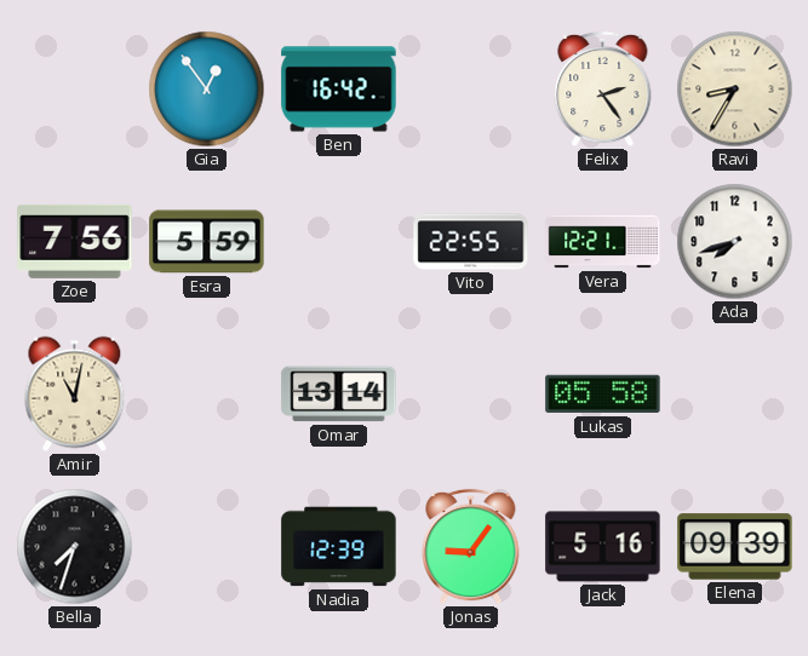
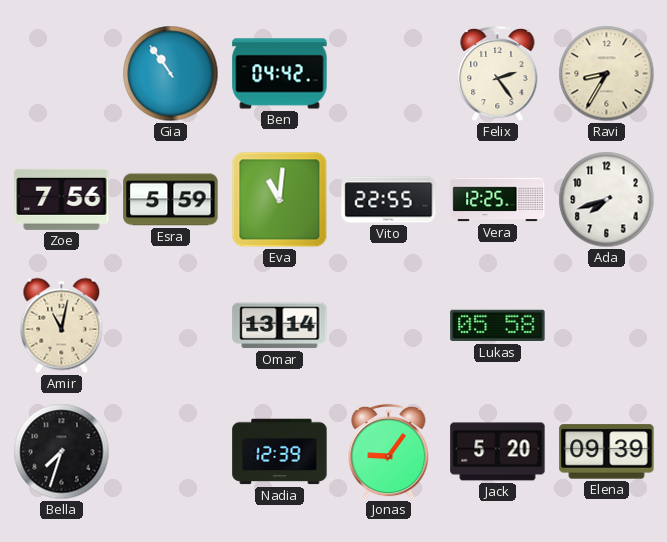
Gia: 12:54 -> 10:54
Ben: 16:42 -> 04:42
Eva: none -> 11:01
Vera: 12:21 -> 12:25
Jack: 5:16 -> 5:20
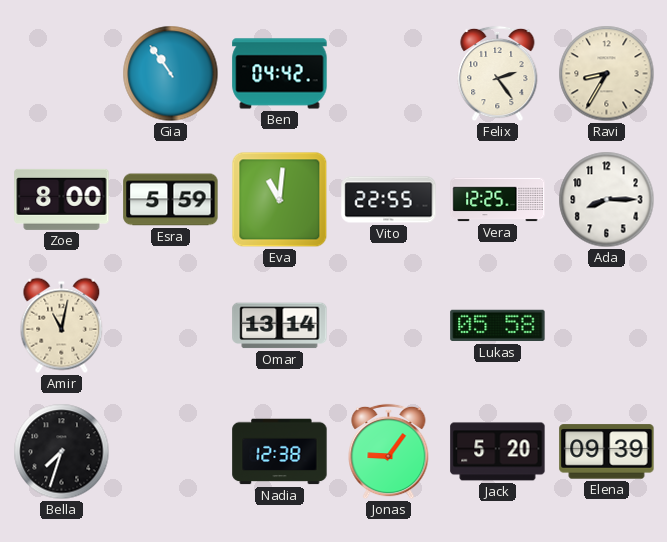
Zoe: 7:56 -> 8:00
Ada: 7:42 -> 8:15
Nadia: 12:39 -> 12:38
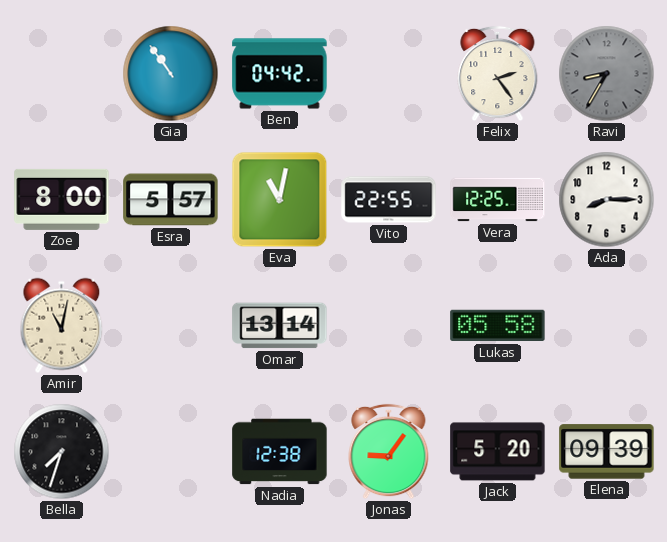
Ravi dial: cream -> grey
Esra: 5:59 -> 5:57
Eva: 11:01 -> 11:02
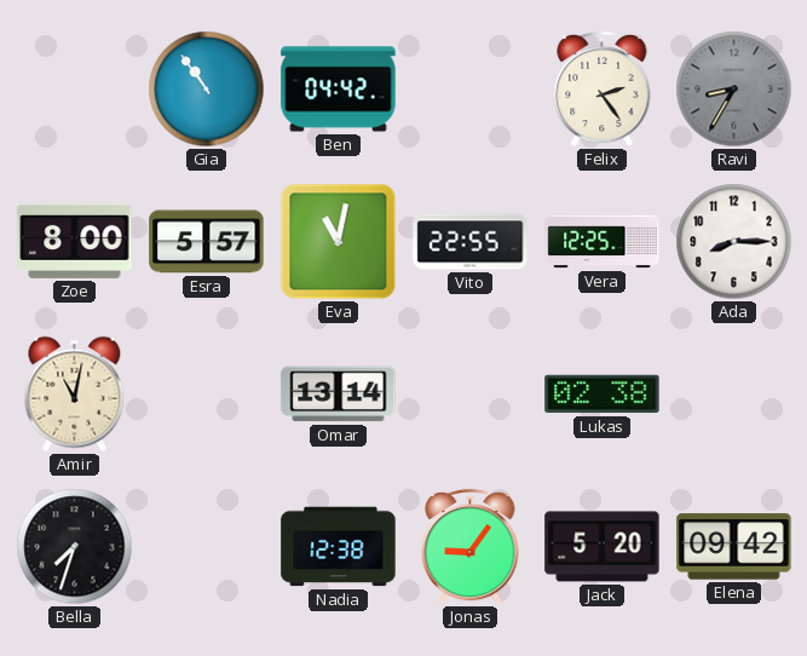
Lukas: 05:58 -> 02:38
Elena: 09:39 -> 09:42
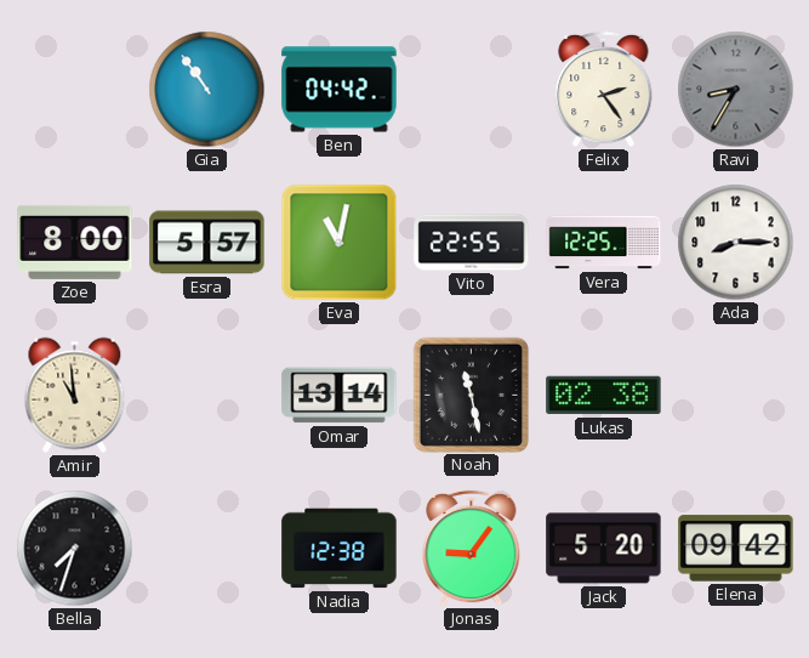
Amir: 11:02 -> 10:59
Noah: none -> 11:28
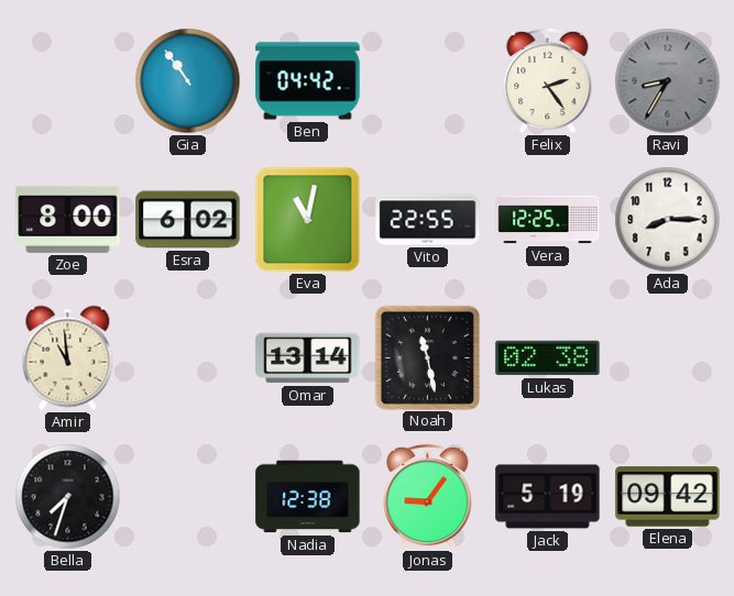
Esra: 5:57 -> 6:02
Jack: 5:20 -> 5:19
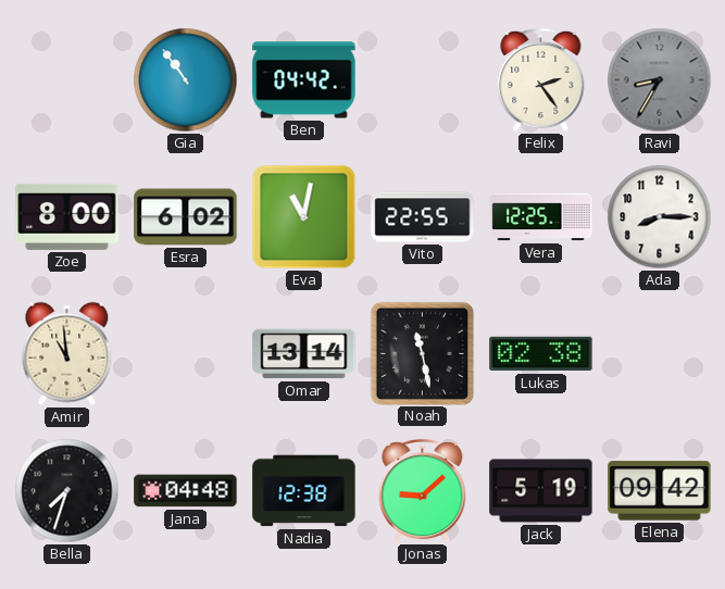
Jana: none -> 04:48
Jonas: 9:06 -> 9:08
